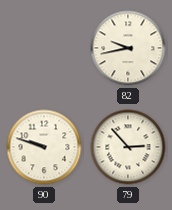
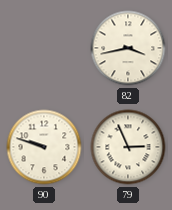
82: 9:43 -> 3:43
79: 2:53 -> 2:56
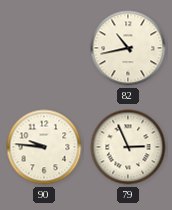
82: 3:43 -> 10:43
90: 9:48 -> 9:46
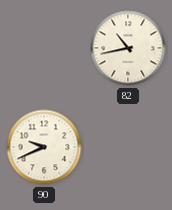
90: 9:46 -> 9:41
79: 2:56 -> none
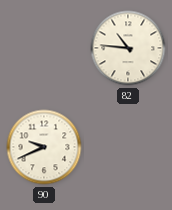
82: 10:43 -> 10:46
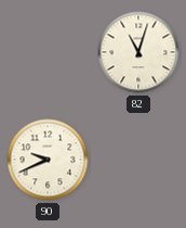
82: 10:46 -> 11:03
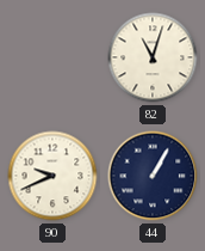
44: none -> 1:05
